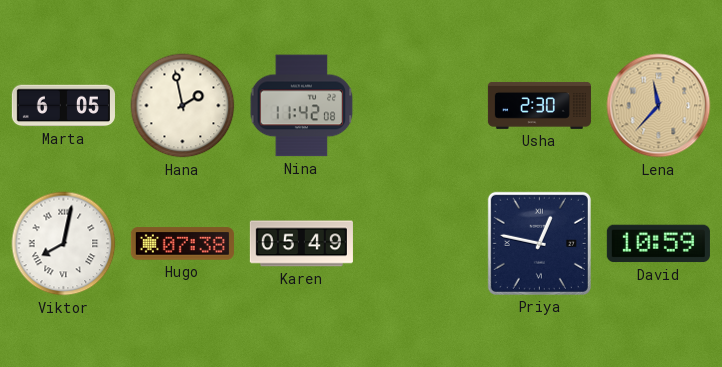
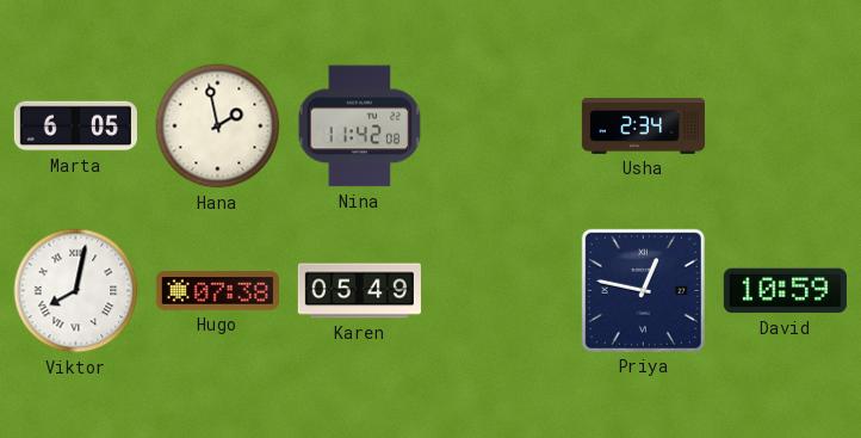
Usha: 2:30 -> 2:34
Lena: 11:37 -> none
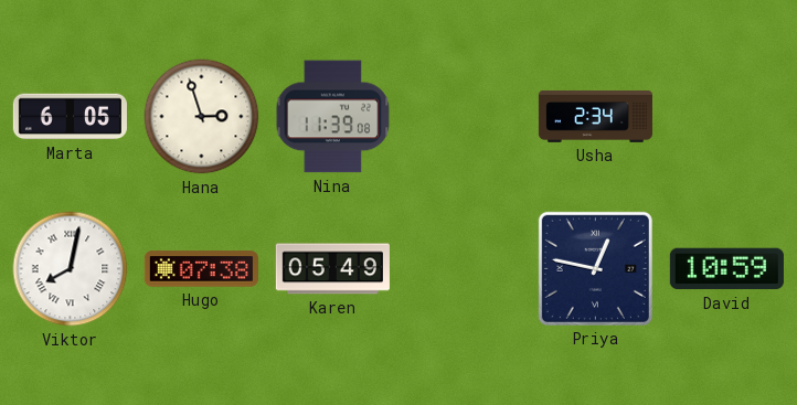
Hana: 1:58 -> 2:57
Nina: 11:42 -> 11:39
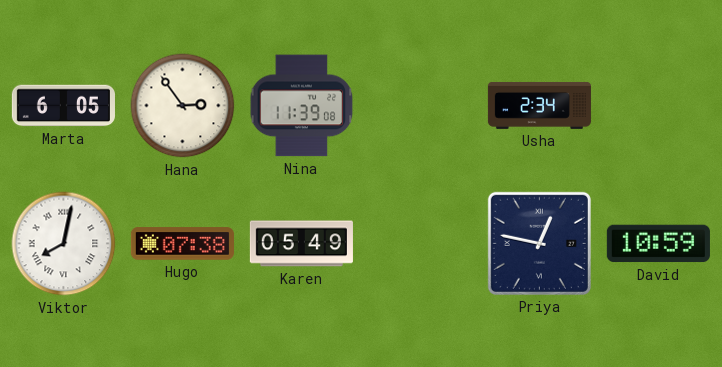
Hana: 2:57 -> 2:54
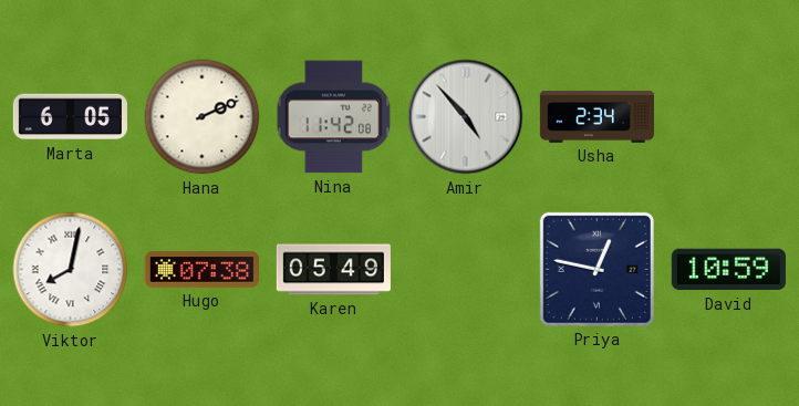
Hana: 2:54 -> 2:11
Nina: 11:39 -> 11:42
Amir: none -> 4:53
